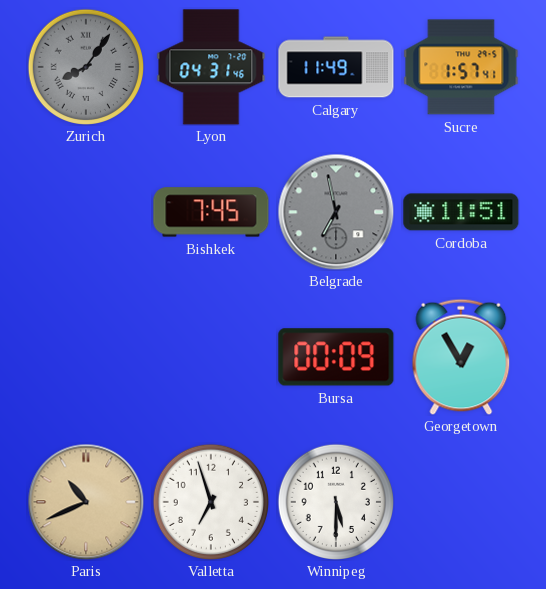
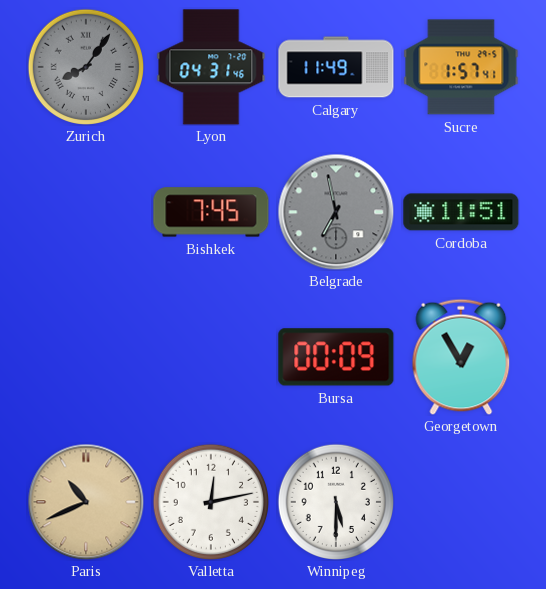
Valletta: 6:57 -> 12:13
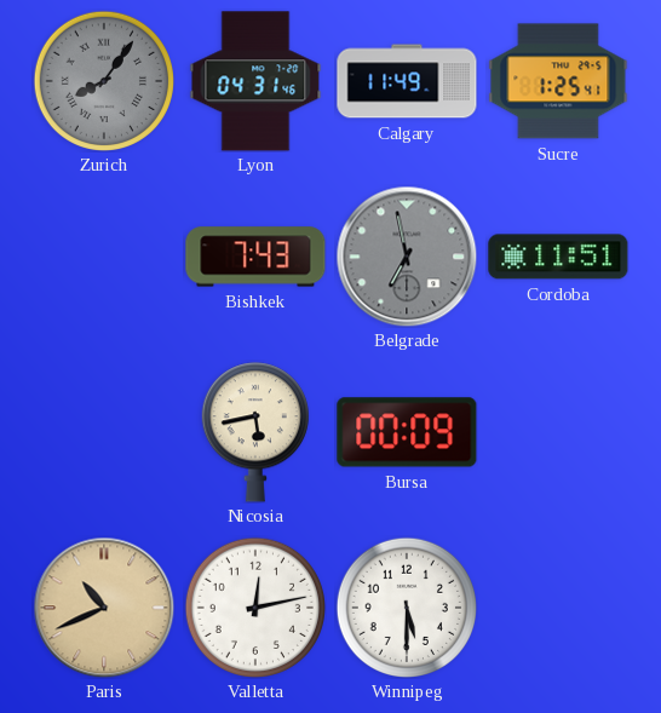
Sucre: 1:57 -> 1:25
Bishkek: 7:45 -> 7:43
Nicosia: none -> 5:43
Georgetown: 12:55 -> none
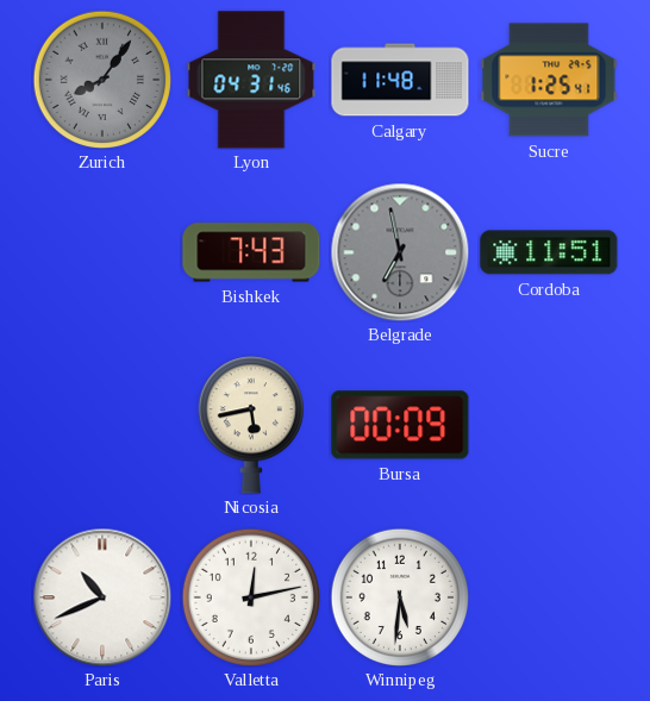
Calgary: 11:49 -> 11:48
Paris dial: champagne -> white
Winnipeg: 5:30 -> 5:31
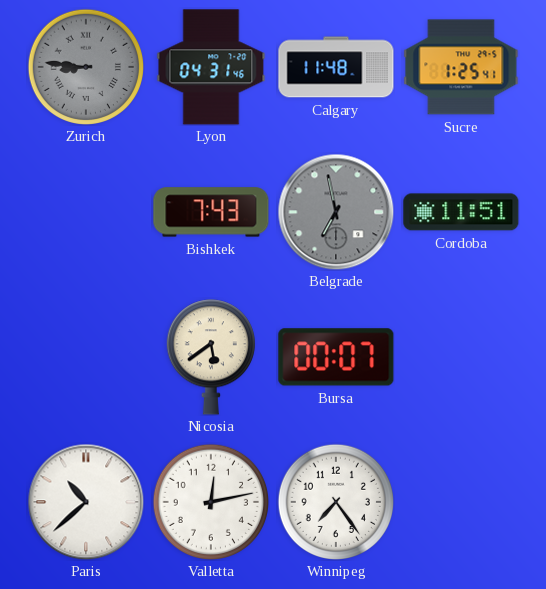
Zurich: 8:06 -> 8:46
Nicosia: 5:43 -> 5:39
Bursa: 00:09 -> 00:07
Paris: 10:41 -> 10:38
Winnipeg: 5:31 -> 7:24
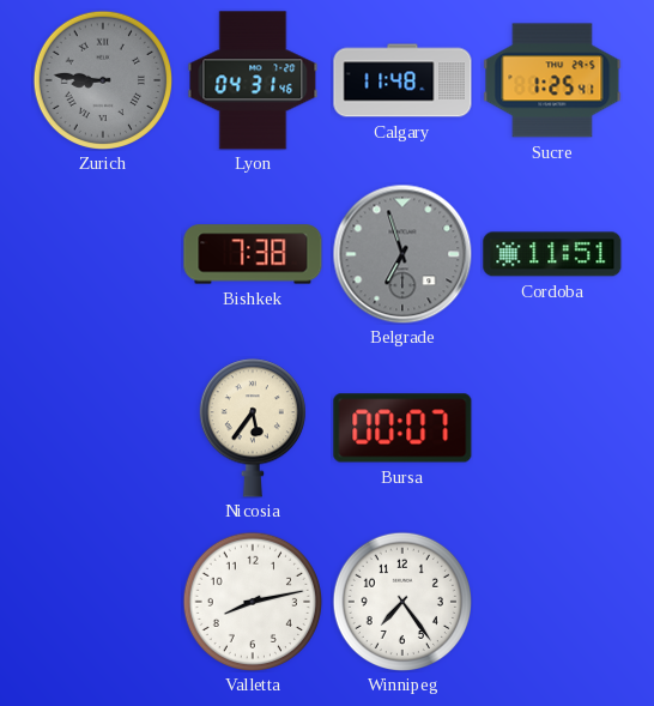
Bishkek: 7:43 -> 7:38
Belgrade: 6:58 -> 6:57
Nicosia: 5:39 -> 5:36
Paris: 10:38 -> none
Valletta: 12:13 -> 8:13
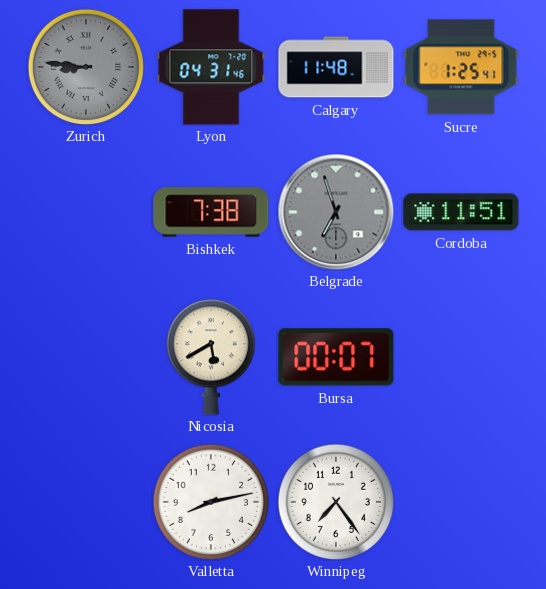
Nicosia: 5:36 -> 5:40
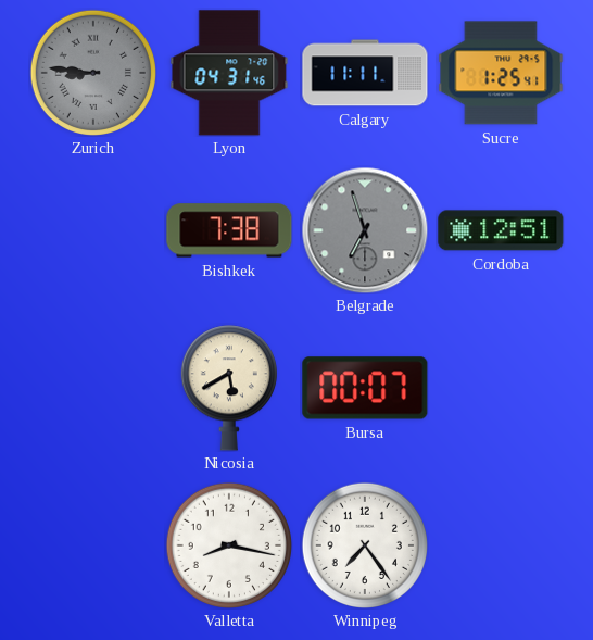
Calgary: 11:48 -> 11:11
Cordoba: 11:51 -> 12:51
Valletta: 8:13 -> 8:17
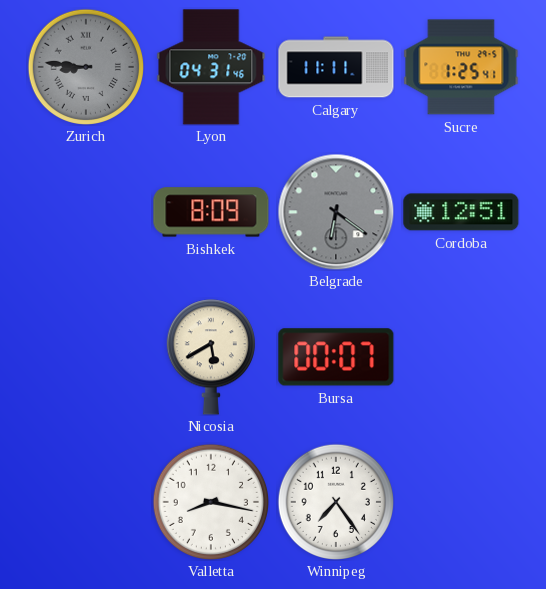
Bishkek: 7:38 -> 8:09
Belgrade: 6:57 -> 6:21
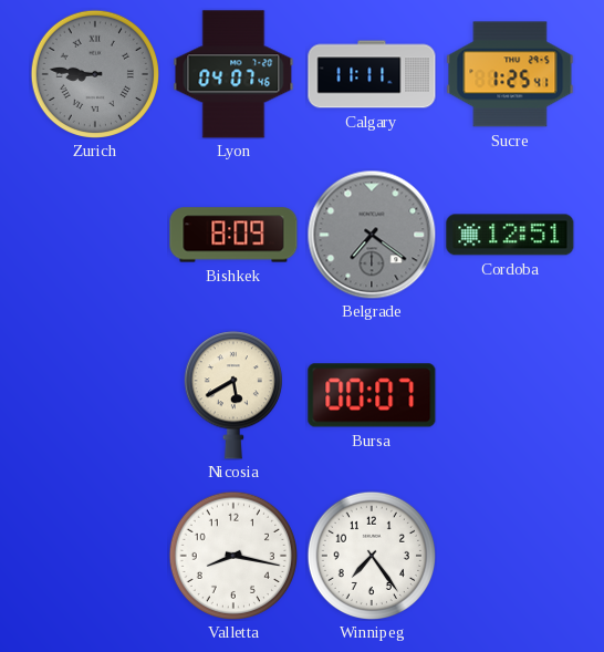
Lyon: 04:31 -> 04:07
Belgrade: 6:21 -> 7:21
